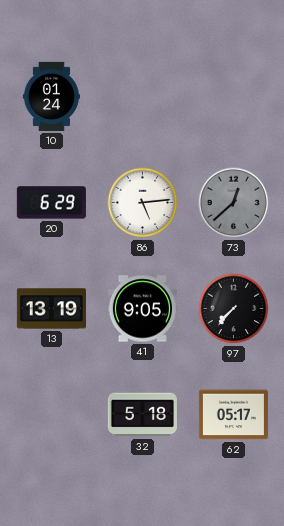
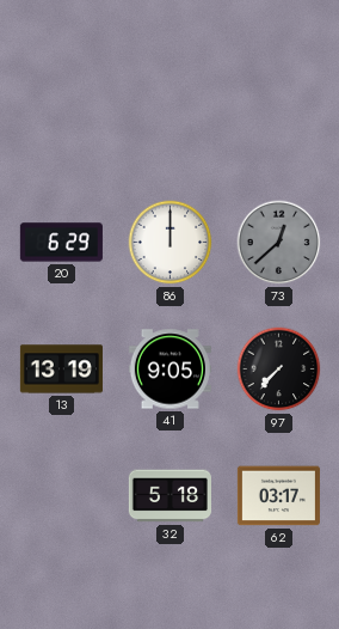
10: 01:24 -> none
86: 5:14 -> 12:00
62: 05:17 -> 03:17
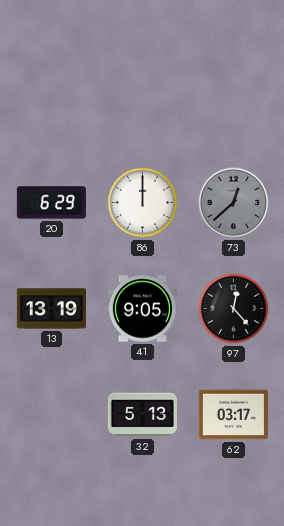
97: 7:37 -> 12:23
32: 5:18 -> 5:13
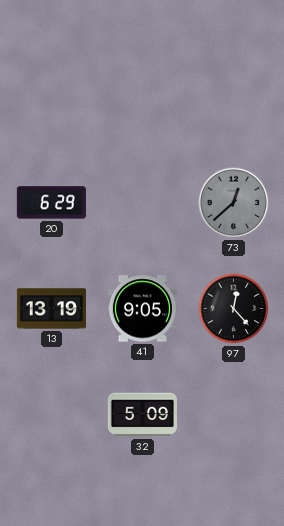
86: 12:00 -> none
32: 5:13 -> 5:09
62: 03:17 -> none
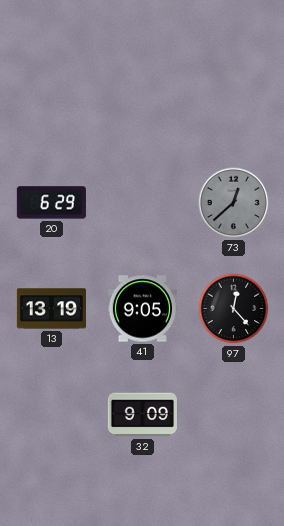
32: 5:09 -> 9:09
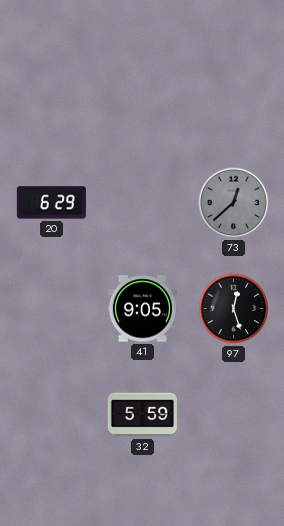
13: 13:19 -> none
97: 12:23 -> 12:27
32: 9:09 -> 5:59
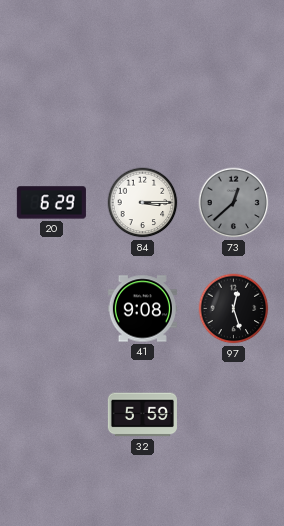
84: none -> 3:15
41: 9:05 -> 9:08
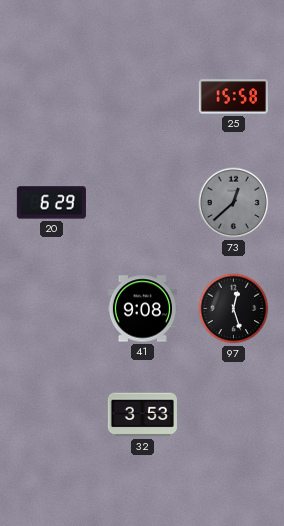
25: none -> 15:58
84: 3:15 -> none
32: 5:59 -> 3:53
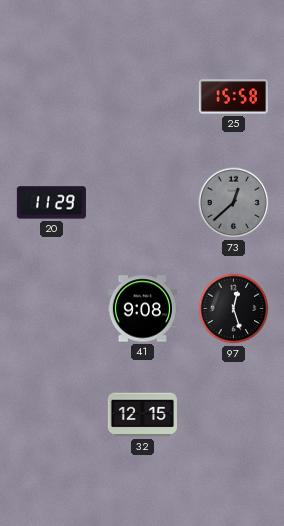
20: 6:29 -> 11:29
32: 3:53 -> 12:15
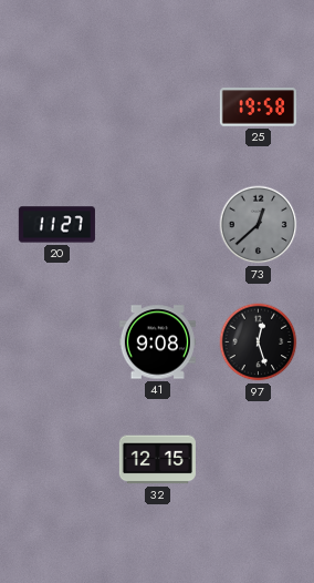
25: 15:58 -> 19:58
20: 11:29 -> 11:27
